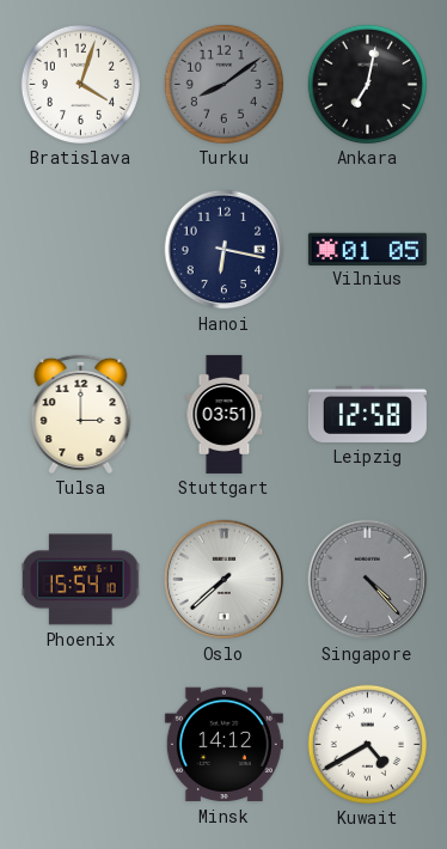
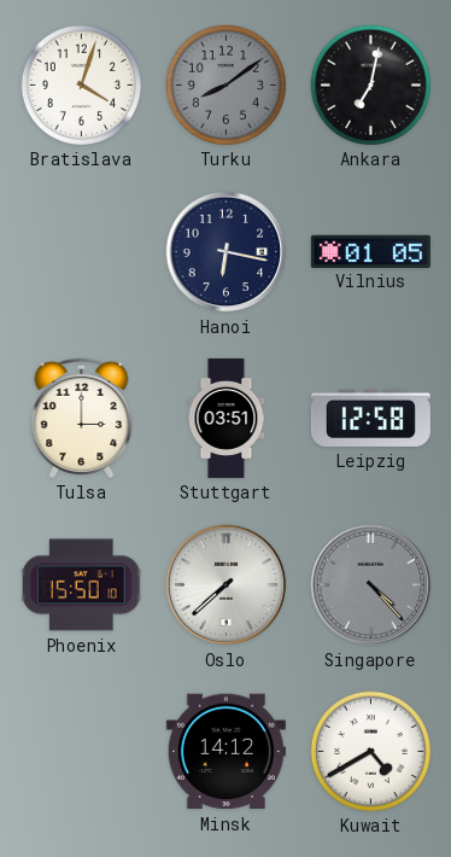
Phoenix: 15:54 -> 15:50
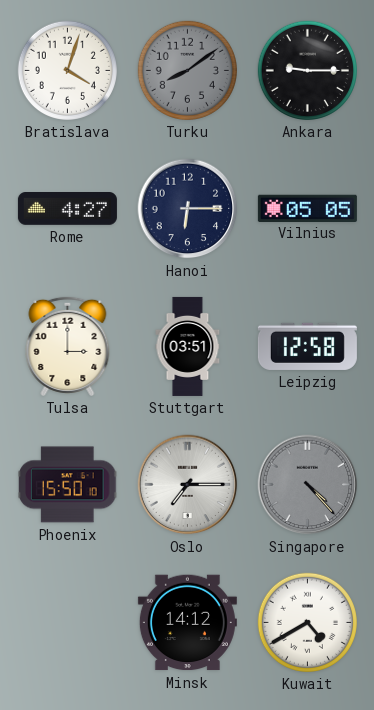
Ankara: 7:02 -> 9:15
Rome: none -> 4:27
Hanoi: 6:17 -> 6:15
Vilnius: 01:05 -> 05:05
Oslo: 7:38 -> 7:15
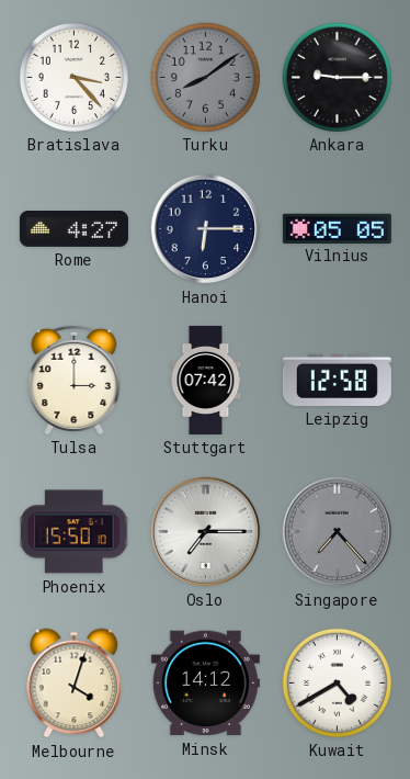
Bratislava: 4:03 -> 3:23
Stuttgart: 03:51 -> 07:42
Singapore: 4:23 -> 7:23
Melbourne: none -> 4:03
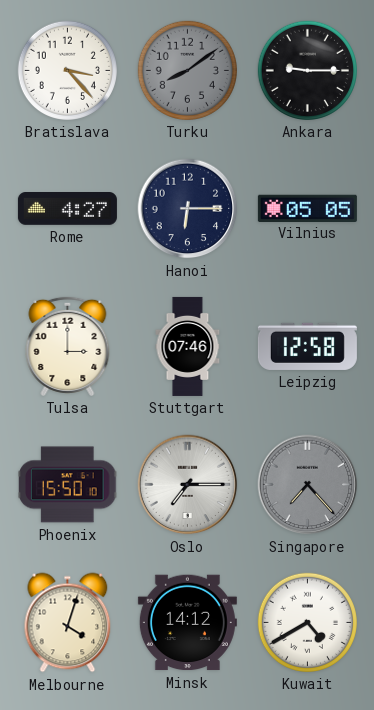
Stuttgart: 07:42 -> 07:46
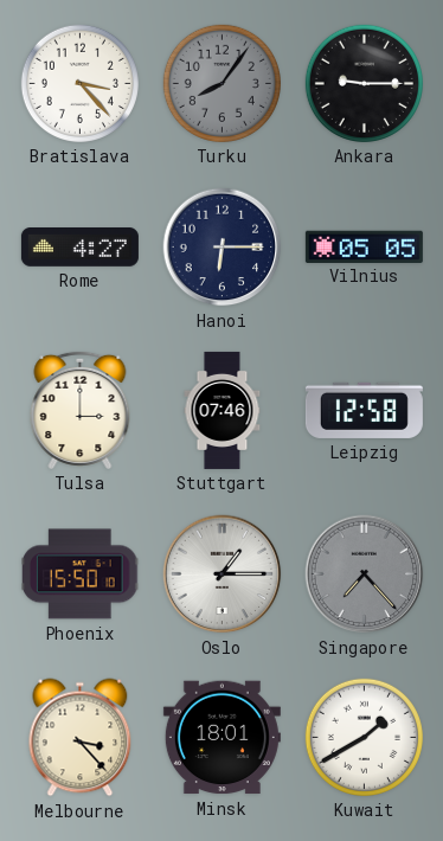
Turku: 8:09 -> 8:06
Oslo: 7:15 -> 1:15
Melbourne: 4:03 -> 3:23
Minsk: 14:12 -> 18:01
Kuwait: 4:40 -> 1:40
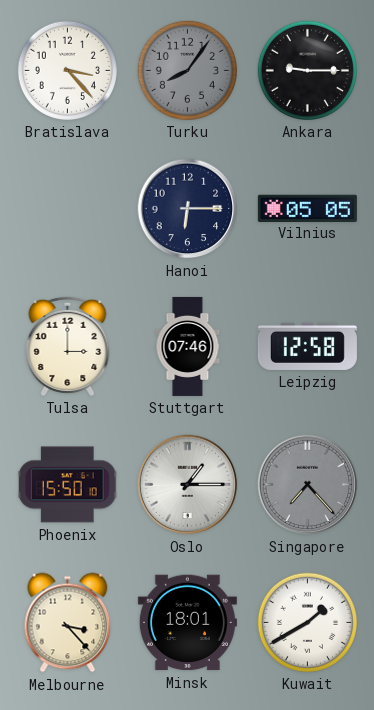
Rome: 4:27 -> none
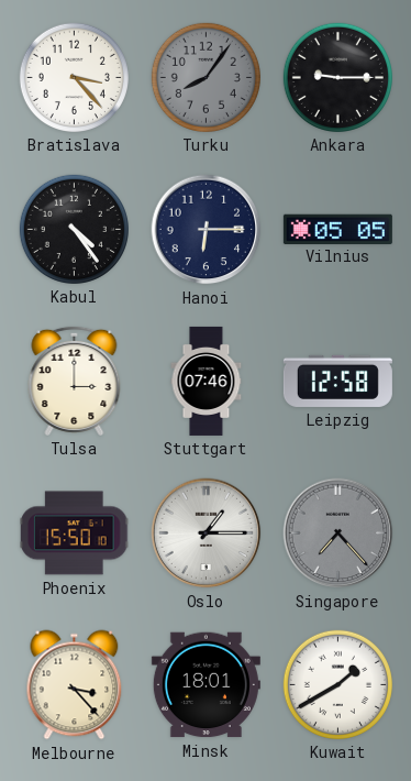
Kabul: none -> 4:24
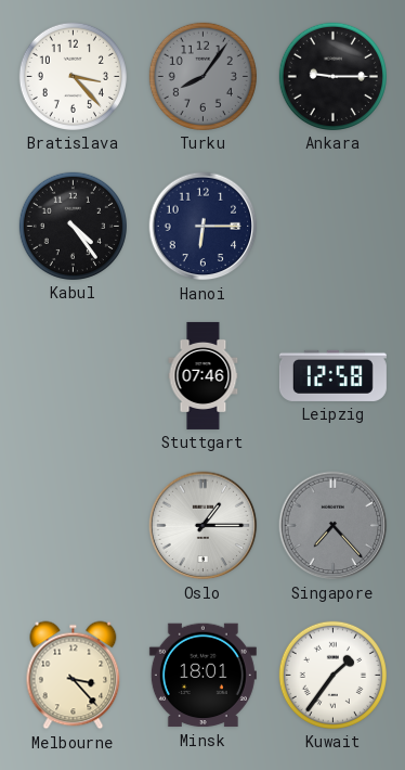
Vilnius: 05:05 -> none
Tulsa: 3:00 -> none
Phoenix: 15:50 -> none
Kuwait: 1:40 -> 1:36
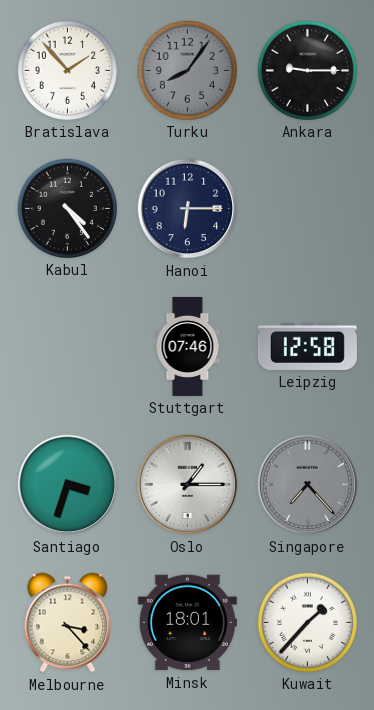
Bratislava: 3:23 -> 1:53
Santiago: none -> 3:33
Kuwait: 1:36 -> 1:37
